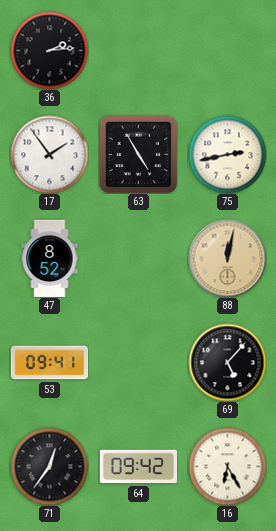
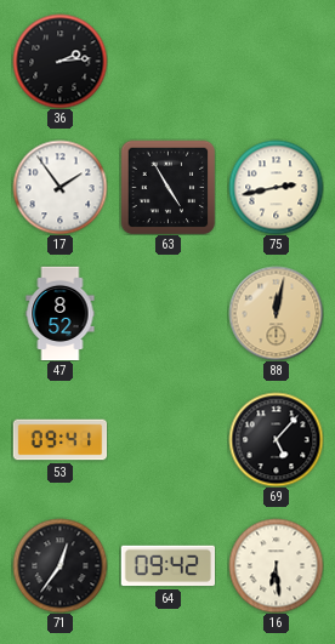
16: 6:25 -> 6:29
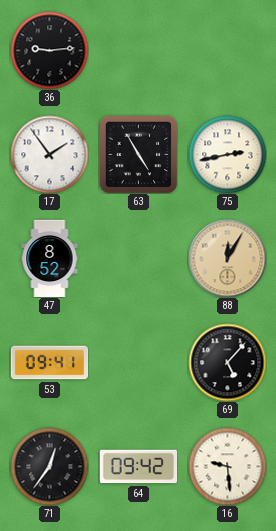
36: 2:14 -> 9:14
88: 12:02 -> 12:05
16: 6:29 -> 9:29
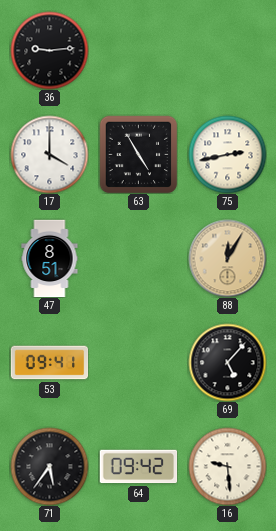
17: 1:54 -> 4:00
47: 8:52 -> 8:51
71: 12:36 -> 5:36
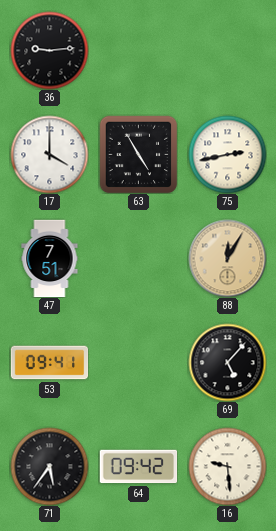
47: 8:51 -> 7:51
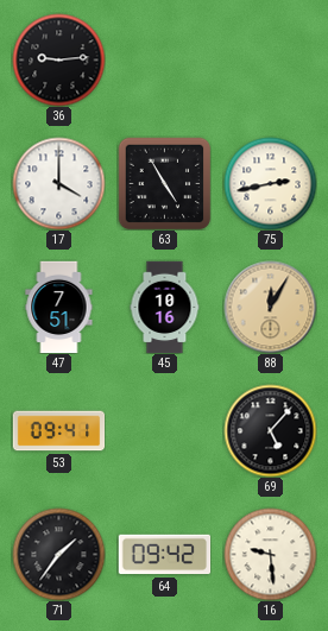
45: none -> 10:16
71: 5:36 -> 1:36
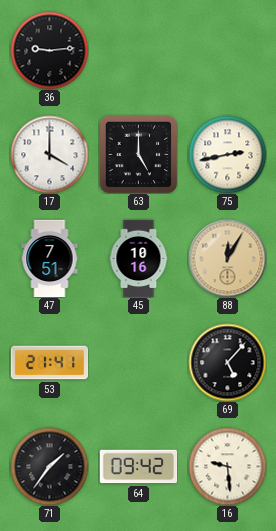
63: 4:55 -> 5:00
53: 09:41 -> 21:41
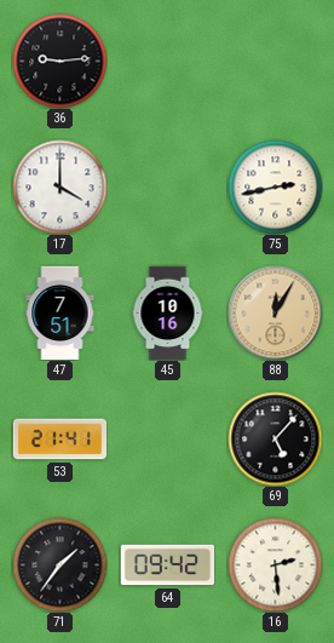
63: 5:00 -> none
16: 9:29 -> 2:29
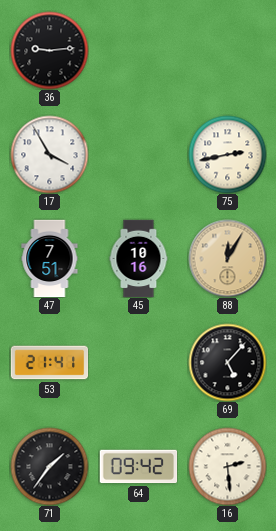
17: 4:00 -> 3:55
